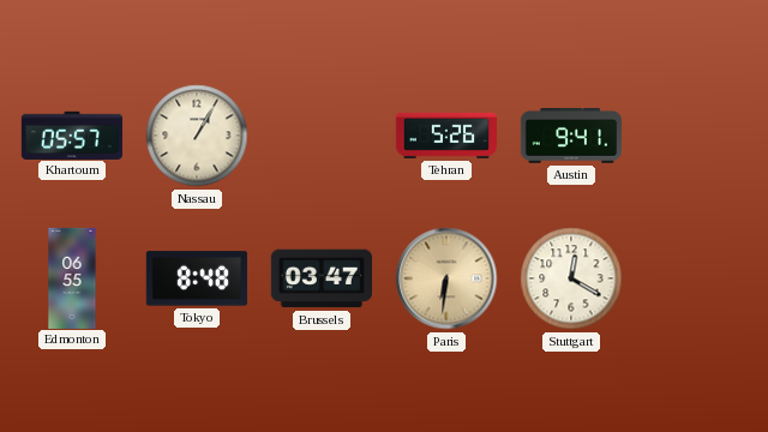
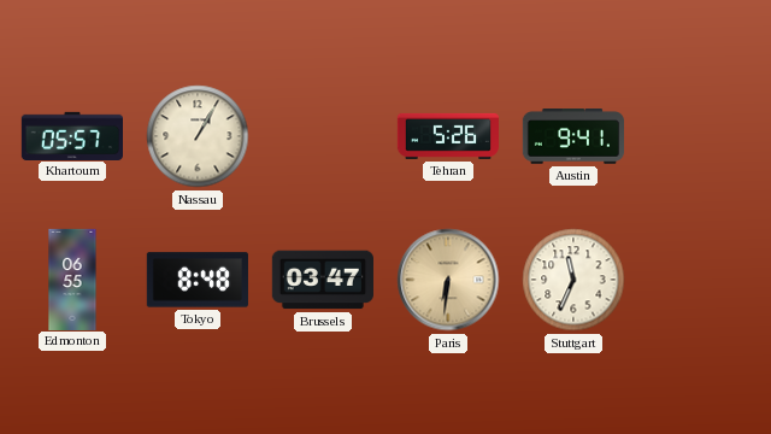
Stuttgart: 12:20 -> 11:34
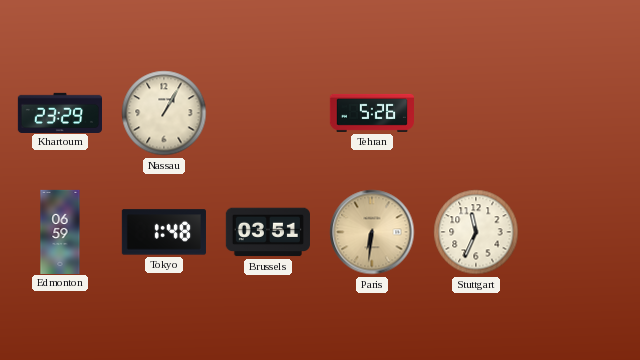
Khartoum: 05:57 -> 23:29
Austin: 9:41 -> none
Edmonton: 06:55 -> 06:59
Tokyo: 8:48 -> 1:48
Brussels: 03:47 -> 03:51
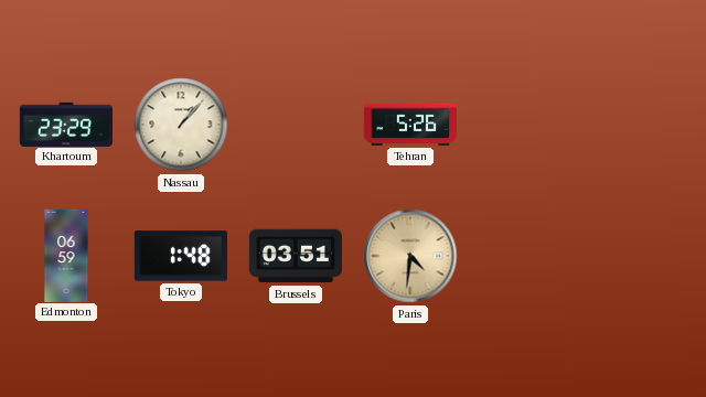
Nassau: 1:05 -> 1:07
Paris: 6:31 -> 4:31
Stuttgart: 11:34 -> none
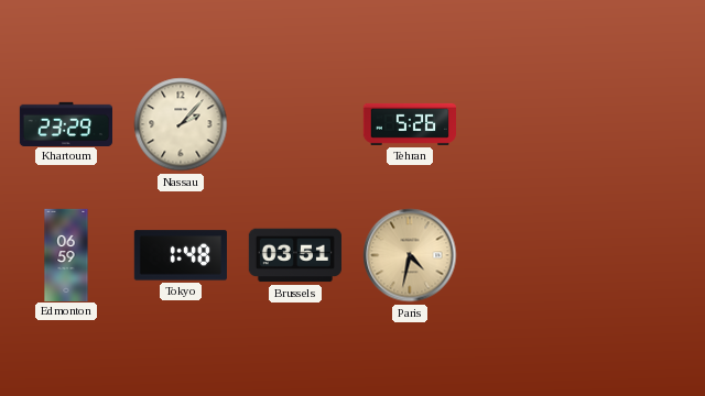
Nassau: 1:07 -> 2:07
Paris: 4:31 -> 4:32
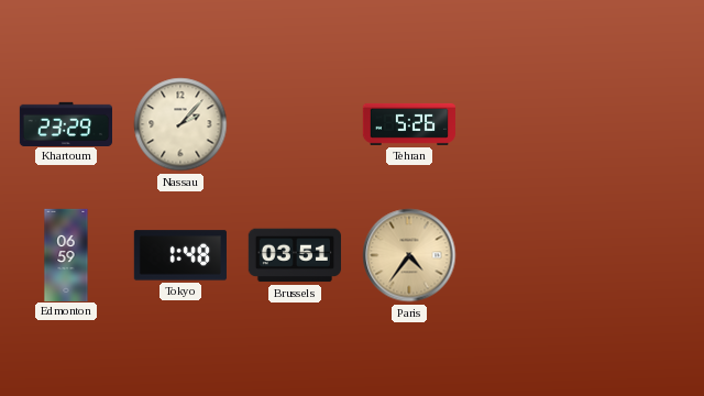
Paris: 4:32 -> 4:36
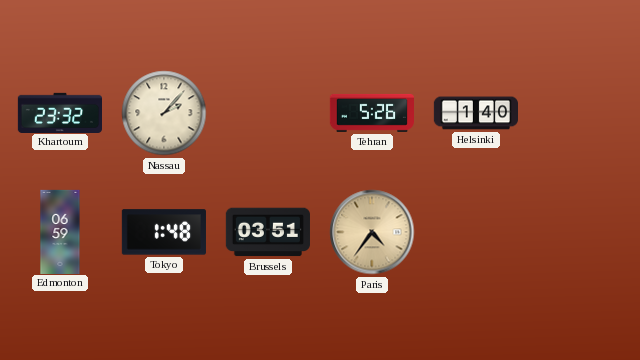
Khartoum: 23:29 -> 23:32
Helsinki: none -> 1:40
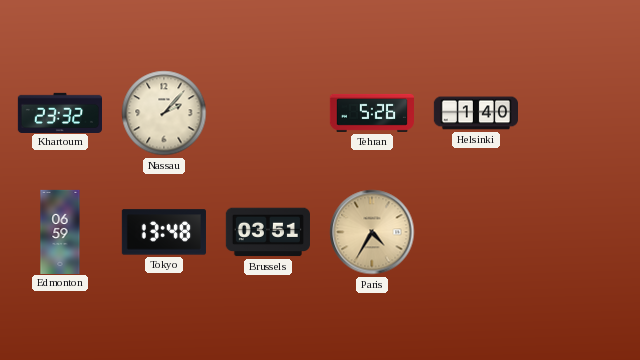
Tokyo: 1:48 -> 13:48
Paris: 4:36 -> 4:35
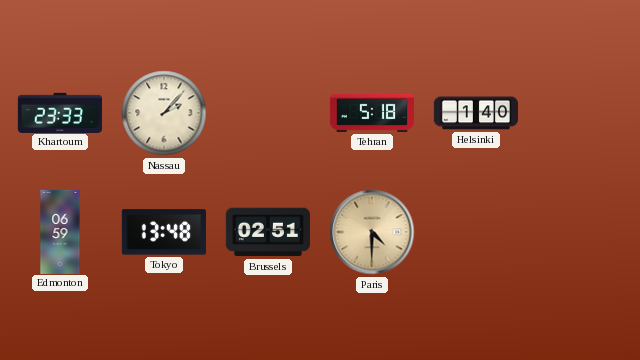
Khartoum: 23:32 -> 23:33
Tehran: 5:26 -> 5:18
Brussels: 03:51 -> 02:51
Paris: 4:35 -> 4:30
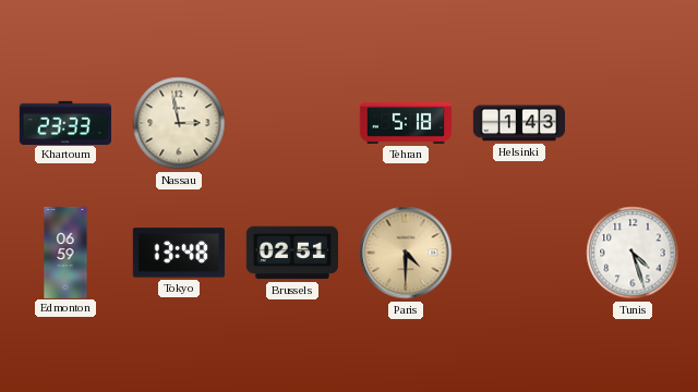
Nassau: 2:07 -> 2:58
Helsinki: 1:40 -> 1:43
Tunis: none -> 4:27
